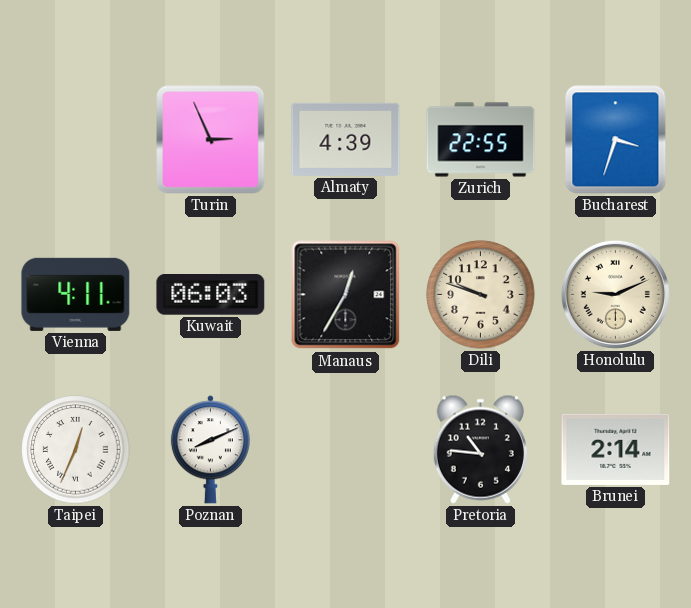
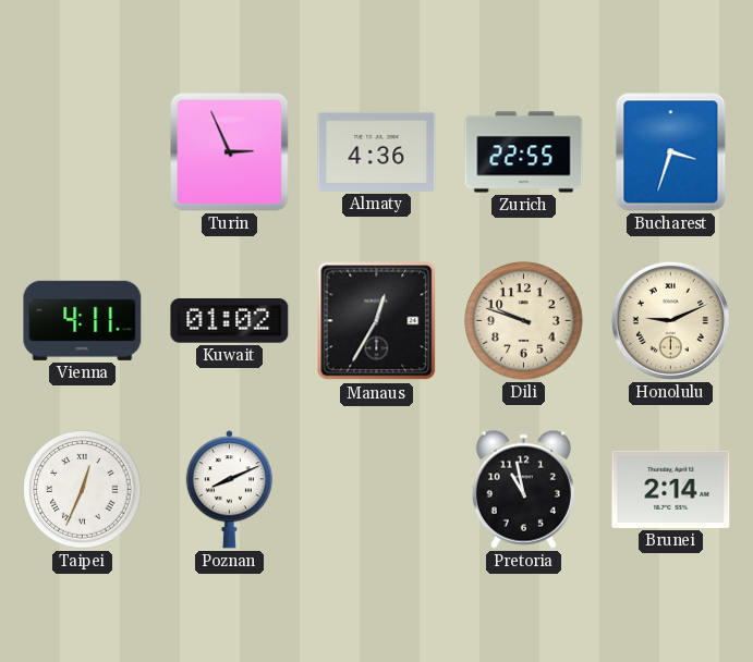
Almaty: 4:39 -> 4:36
Kuwait: 06:03 -> 01:02
Pretoria: 10:46 -> 10:58
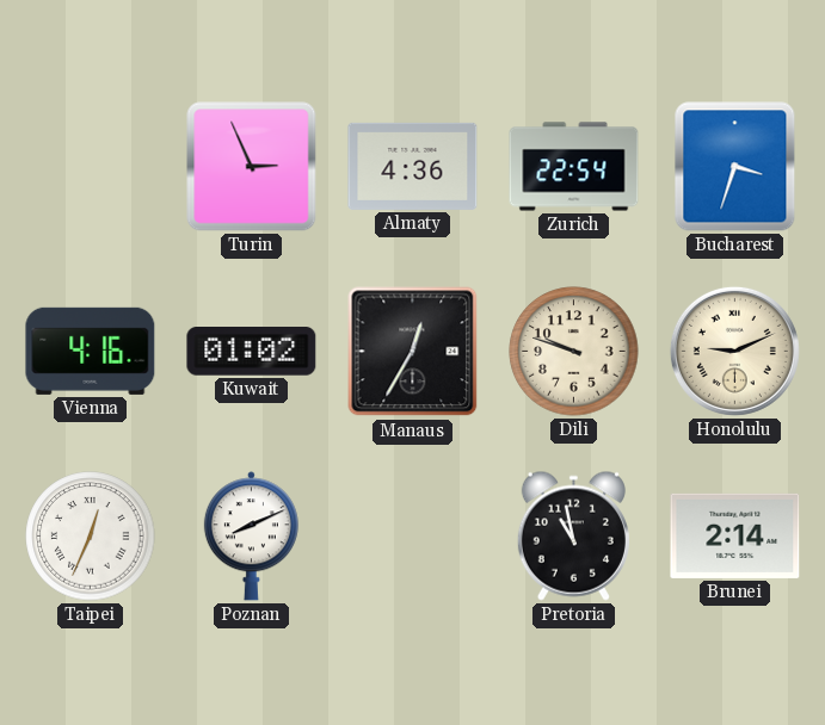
Zurich: 22:55 -> 22:54
Vienna: 4:11 -> 4:16
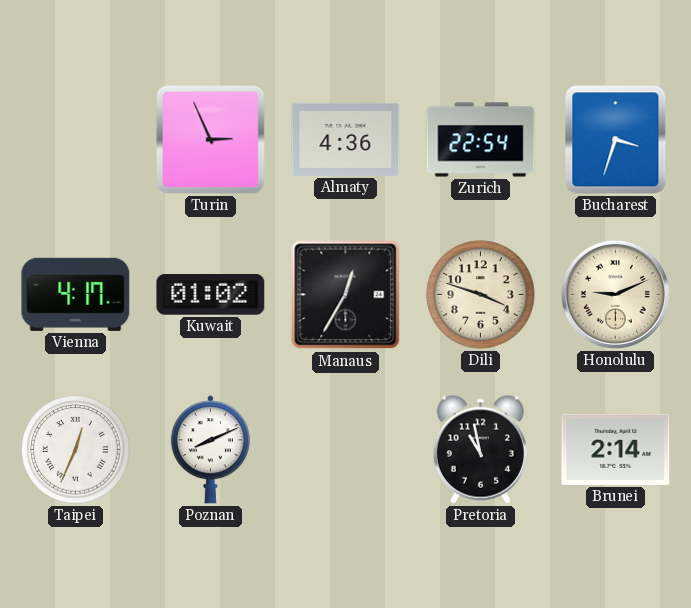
Vienna: 4:16 -> 4:17
Dili: 9:48 -> 3:48
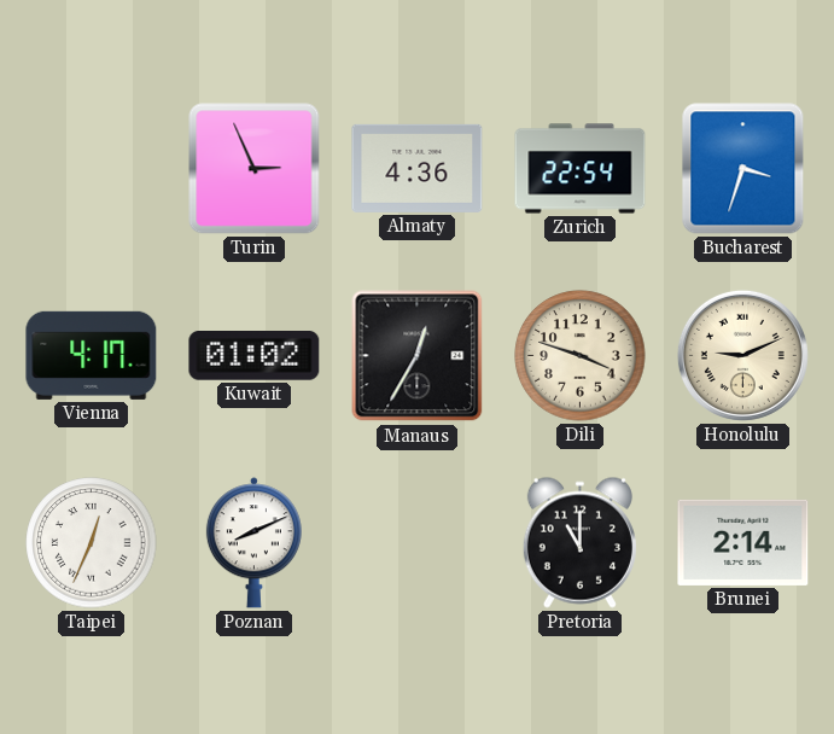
Pretoria: 10:58 -> 11:00
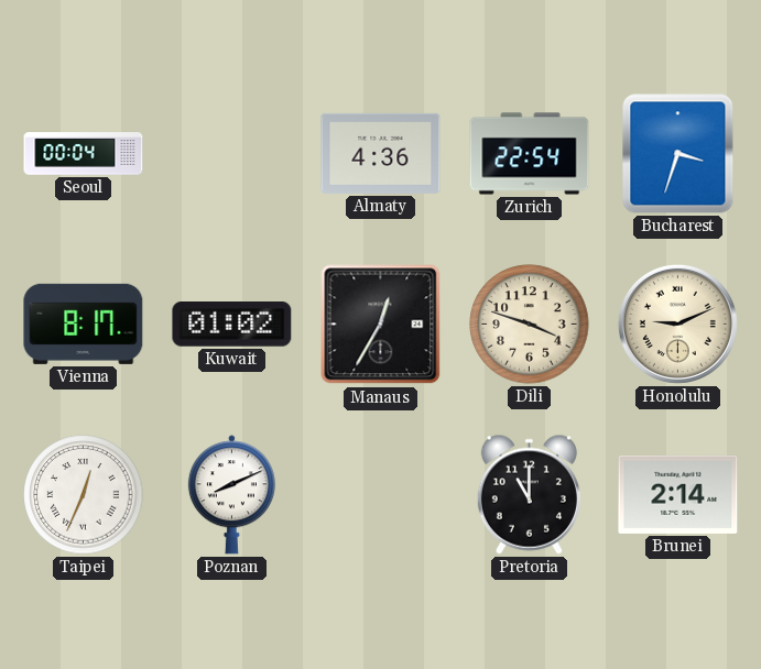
Seoul: none -> 00:04
Turin: 2:56 -> none
Vienna: 4:17 -> 8:17
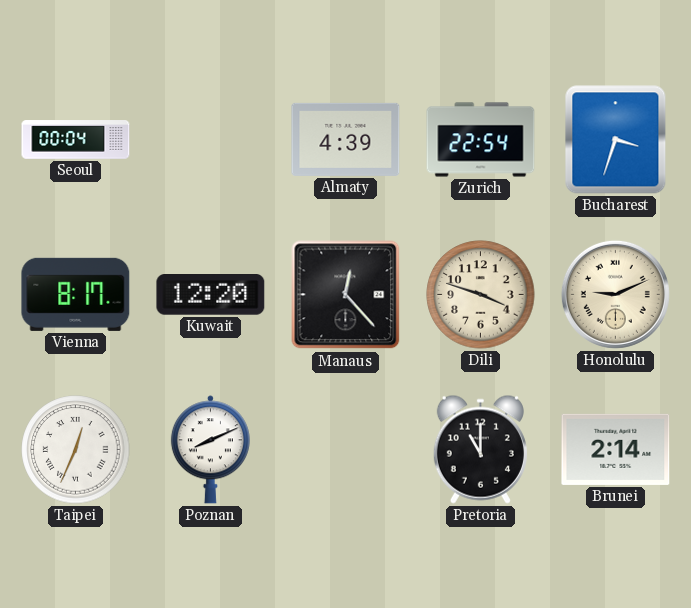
Almaty: 4:36 -> 4:39
Kuwait: 01:02 -> 12:20
Manaus: 12:35 -> 12:23
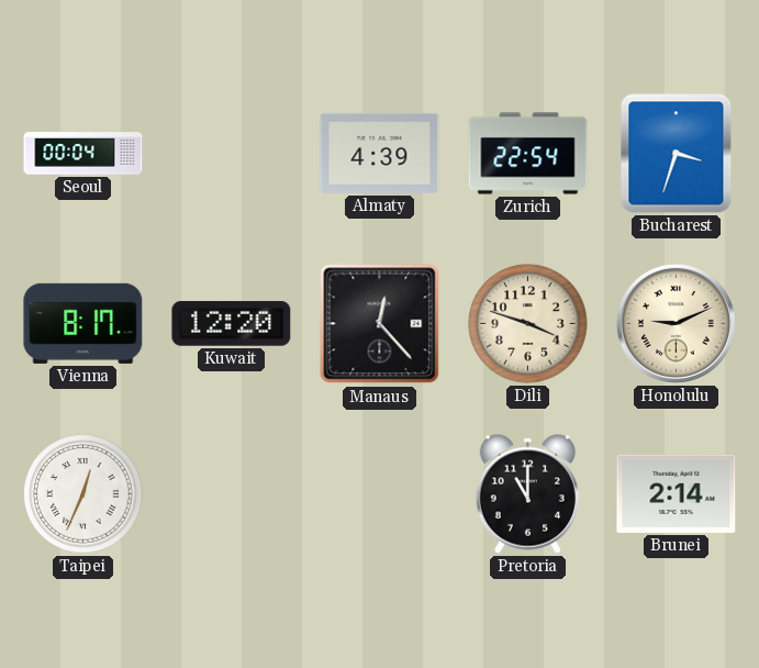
Poznan: 8:11 -> none
